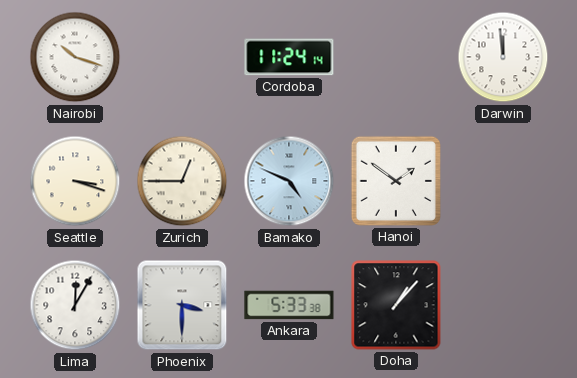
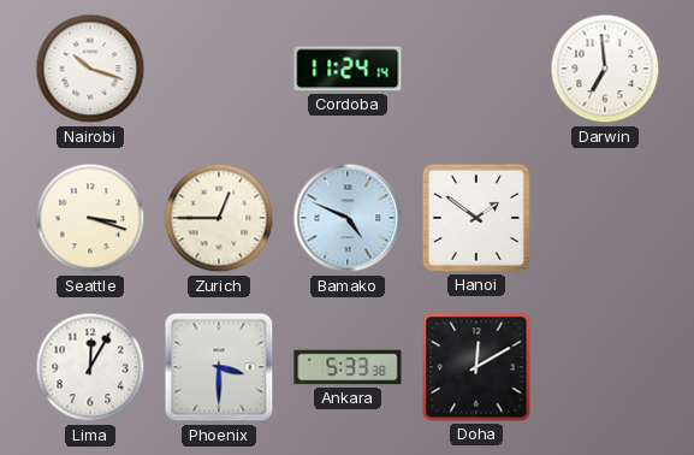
Darwin: 11:59 -> 6:59
Doha: 1:07 -> 12:10
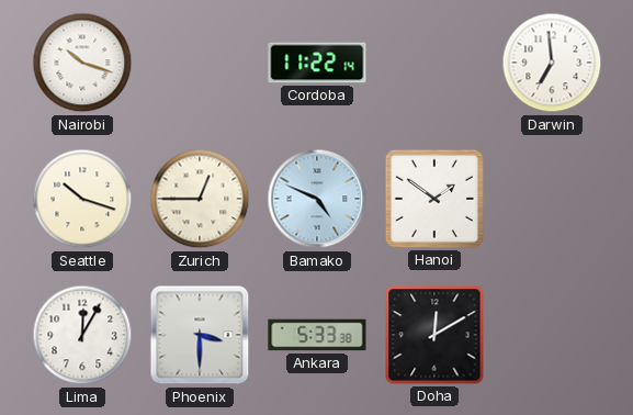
Cordoba: 11:24 -> 11:22
Seattle: 3:18 -> 10:18
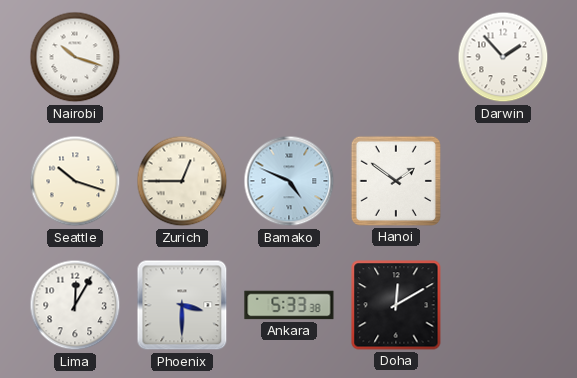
Cordoba: 11:22 -> none
Darwin: 6:59 -> 1:53
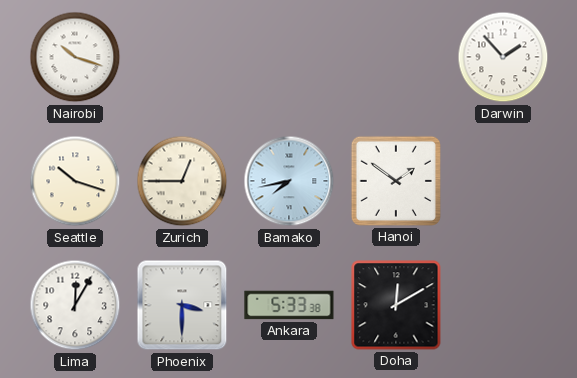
Bamako: 4:49 -> 7:43
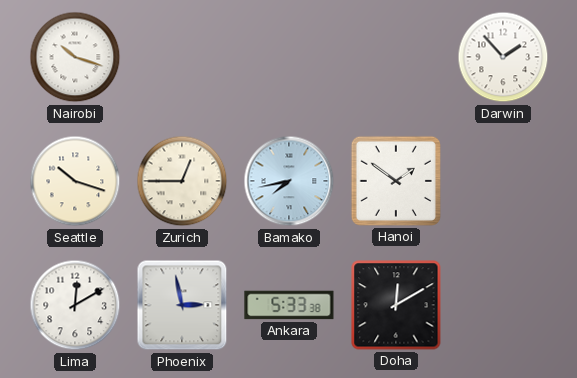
Lima: 12:05 -> 12:10
Phoenix: 3:30 -> 2:58
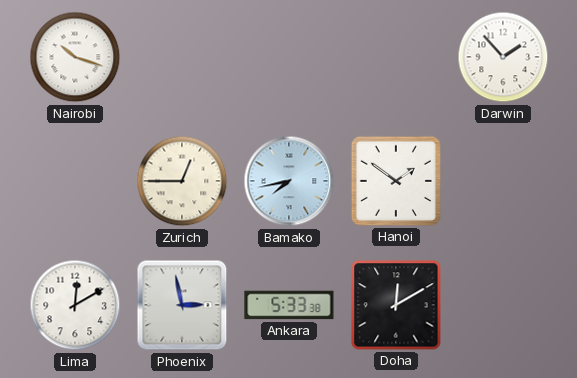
Seattle: 10:18 -> none
